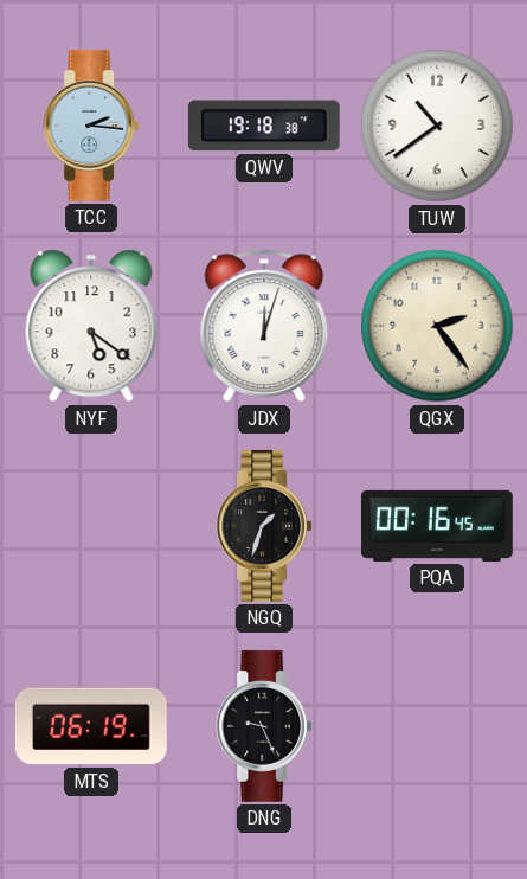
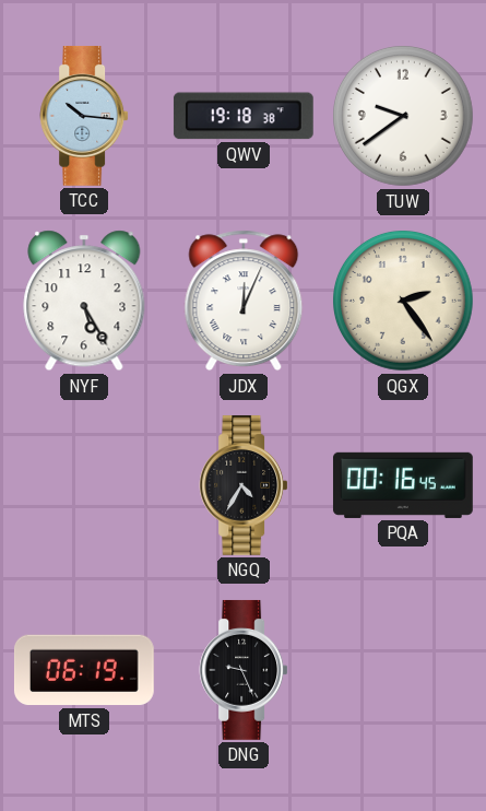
TCC: 2:16 -> 10:16
TUW: 10:39 -> 9:39
NYF: 5:21 -> 5:25
JDX: 12:03 -> 12:04
NGQ: 1:33 -> 4:35
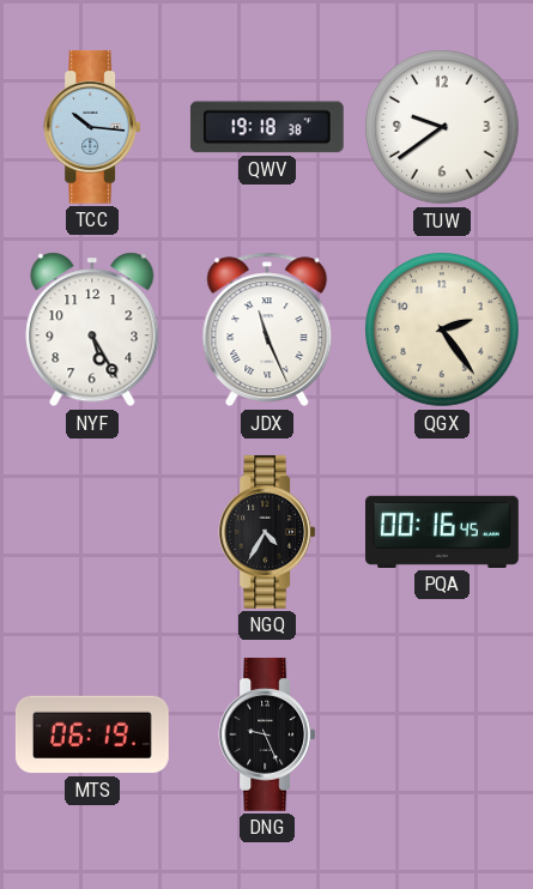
JDX: 12:04 -> 11:26
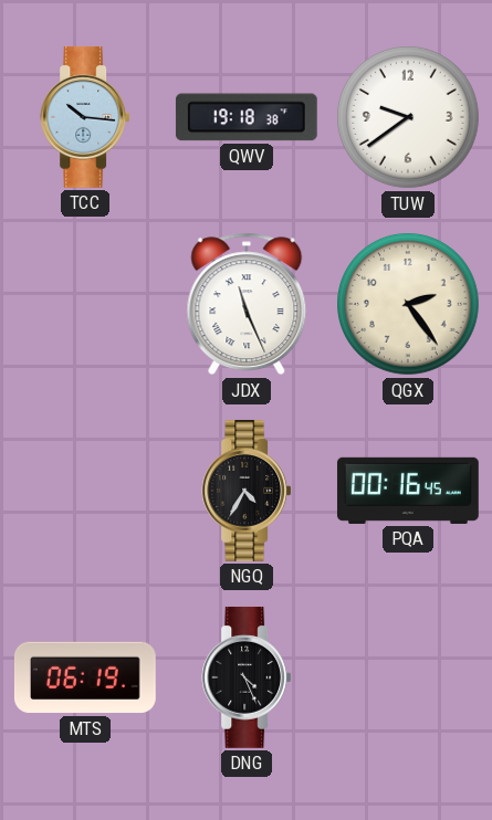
NYF: 5:25 -> none
DNG: 9:26 -> 4:26
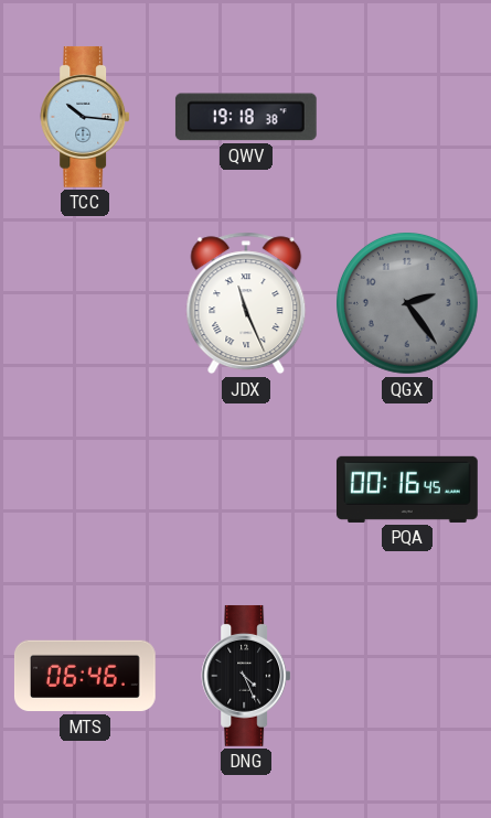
TUW: 9:39 -> none
QGX dial: cream -> grey
NGQ: 4:35 -> none
MTS: 06:19 -> 06:46
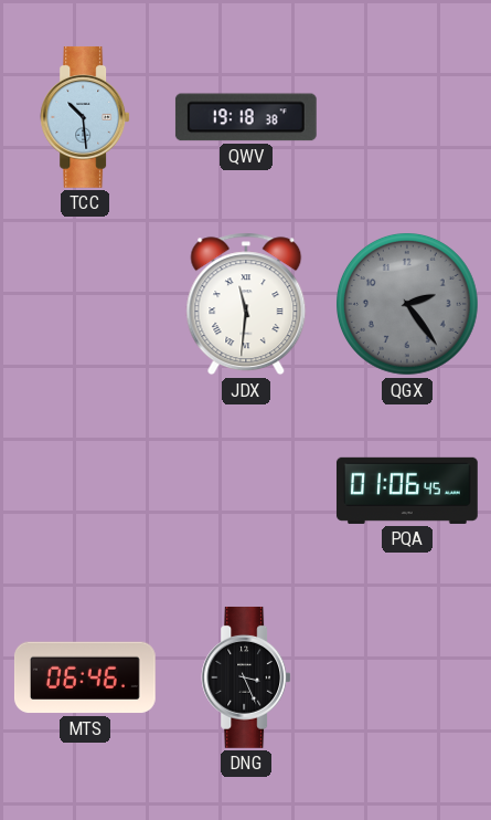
TCC: 10:16 -> 10:29
JDX: 11:26 -> 11:31
PQA: 00:16 -> 01:06
DNG: 4:26 -> 3:26
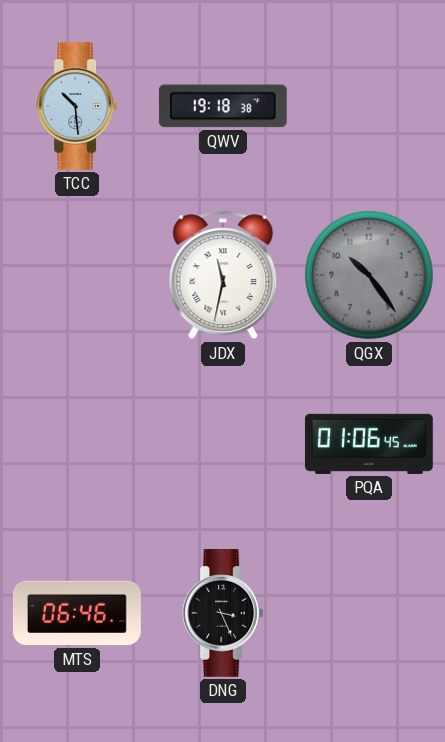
JDX: 11:31 -> 11:32
QGX: 2:24 -> 10:24
